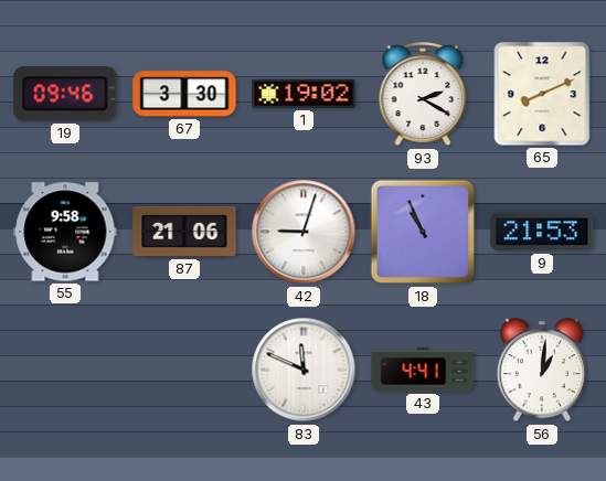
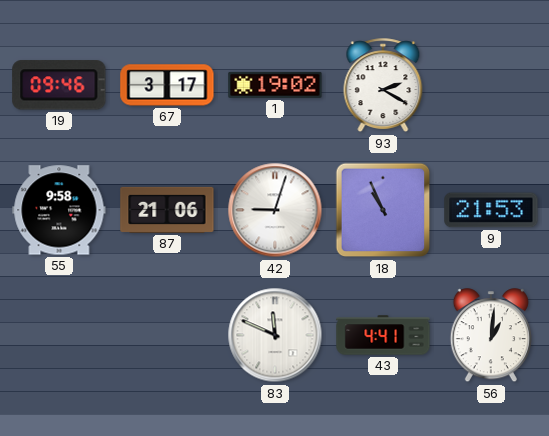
67: 3:30 -> 3:17
65: 8:11 -> none
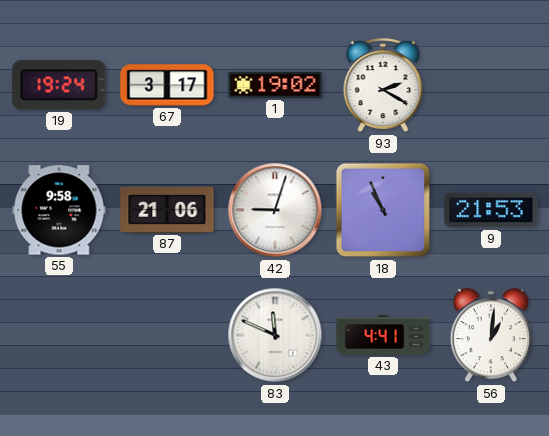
19: 09:46 -> 19:24
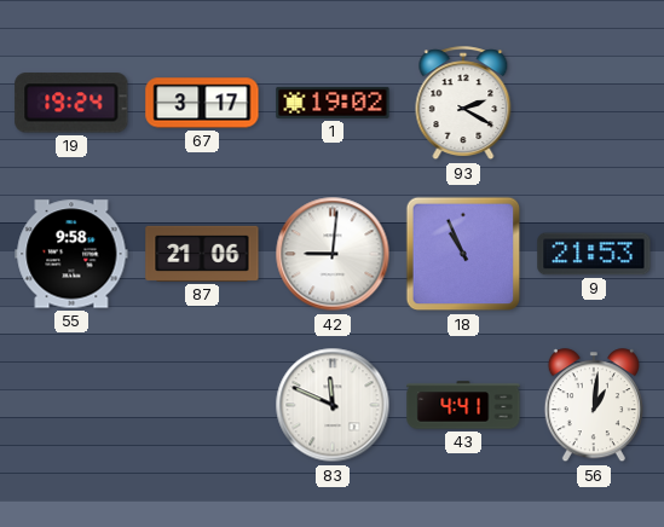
42: 9:03 -> 9:01
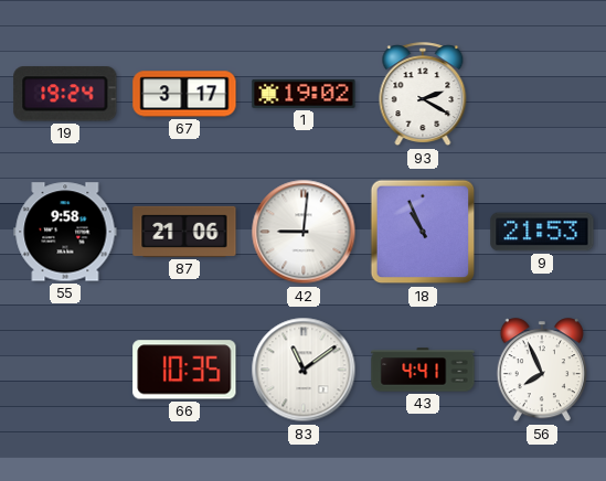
66: none -> 10:35
83: 11:49 -> 11:09
56: 1:01 -> 7:56
